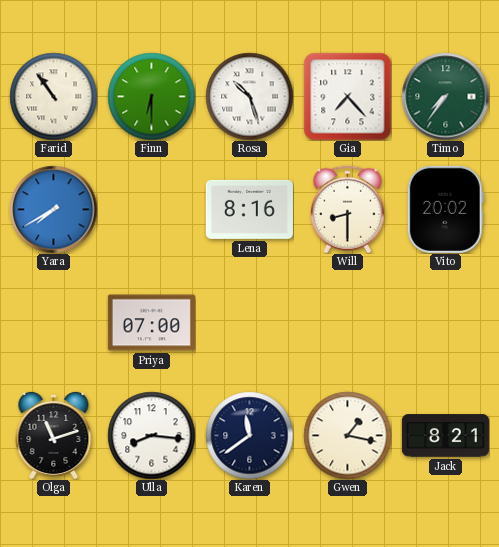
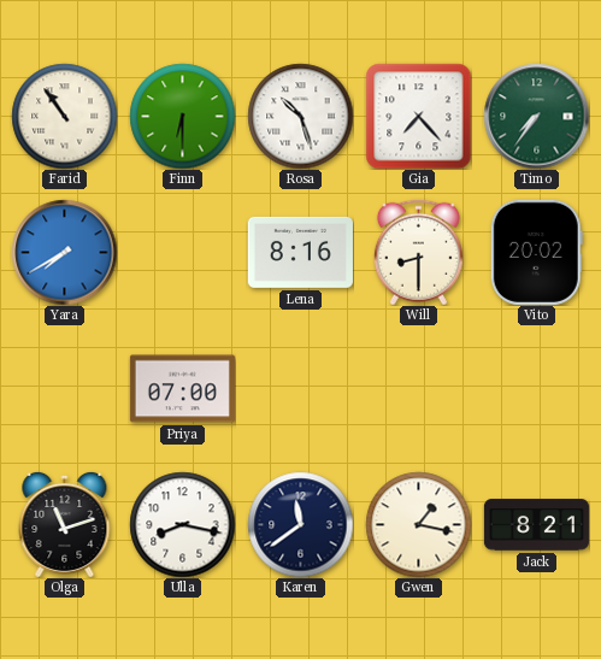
Ulla: 8:16 -> 8:17
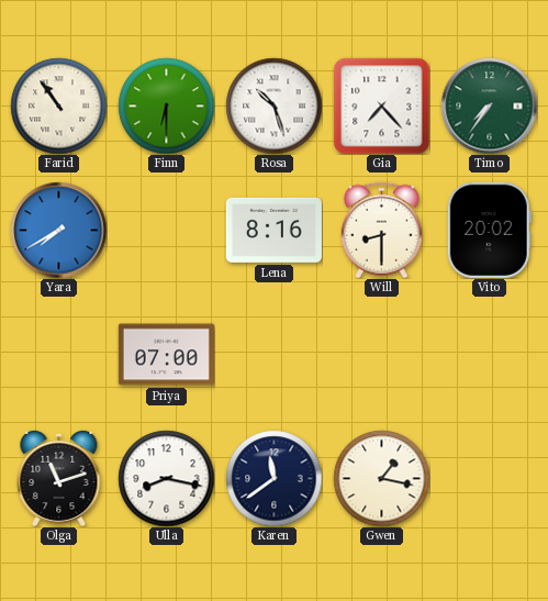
Jack: 8:21 -> none
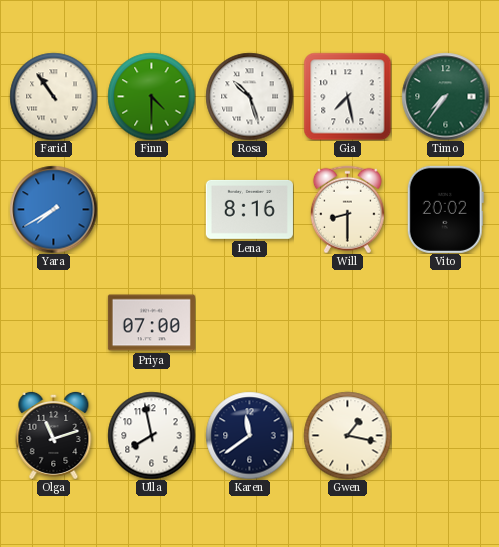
Finn: 6:30 -> 4:30
Gia: 7:23 -> 7:28
Ulla: 8:17 -> 7:58
